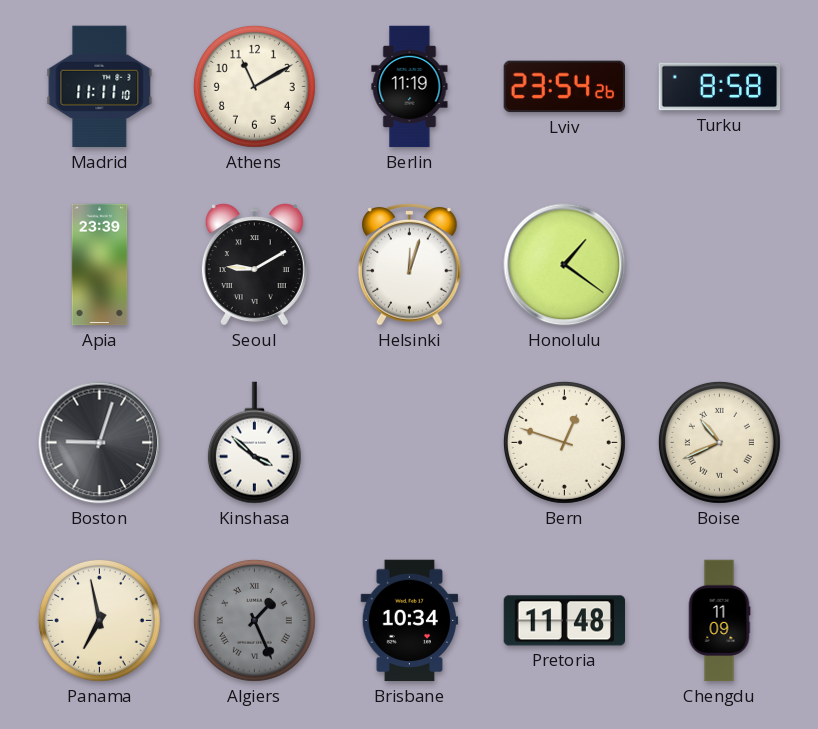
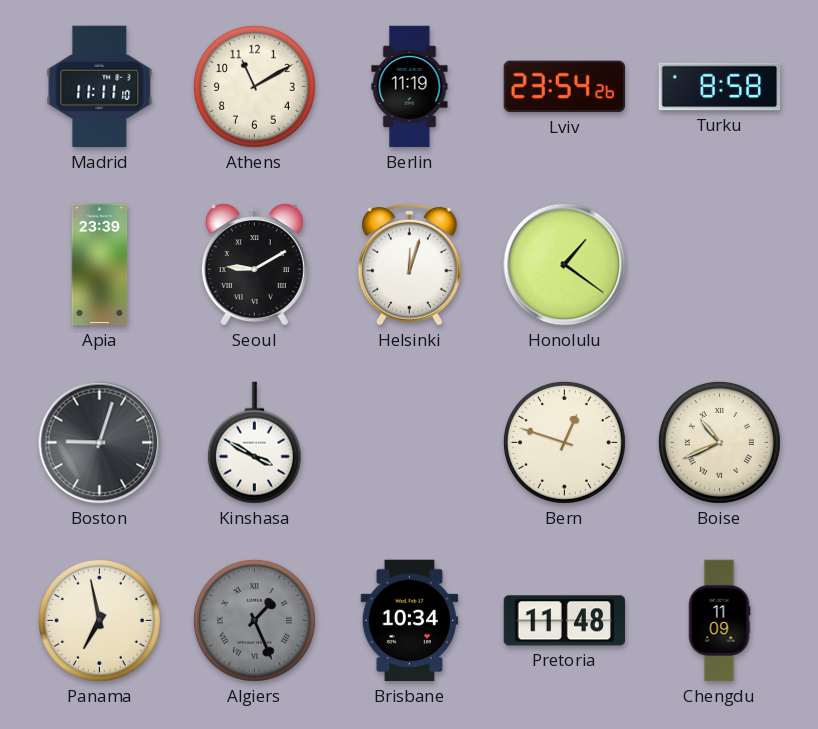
Kinshasa: 3:52 -> 3:50
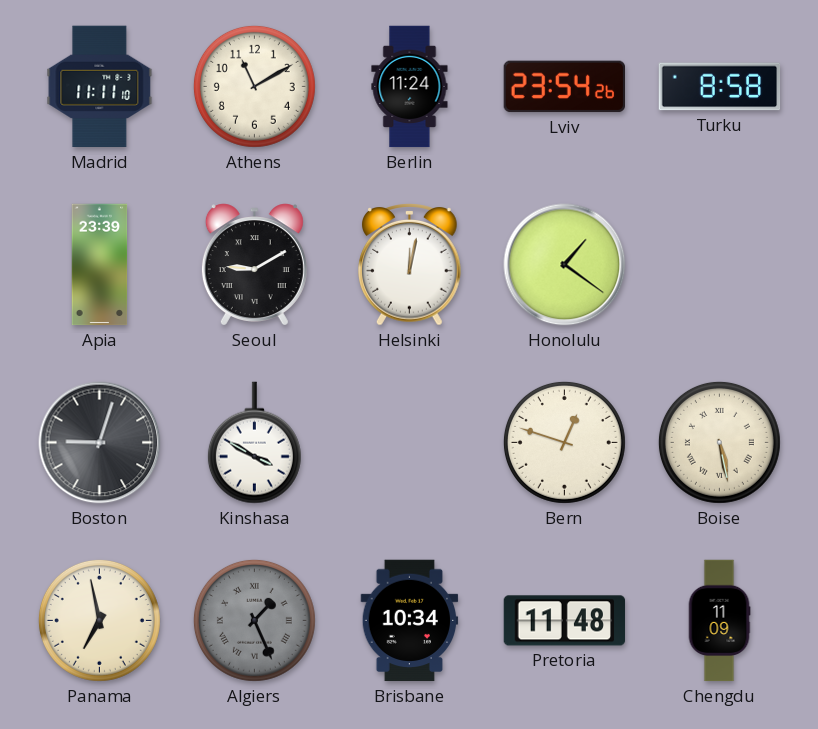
Berlin: 11:19 -> 11:24
Helsinki: 12:03 -> 12:02
Boise: 10:41 -> 5:28
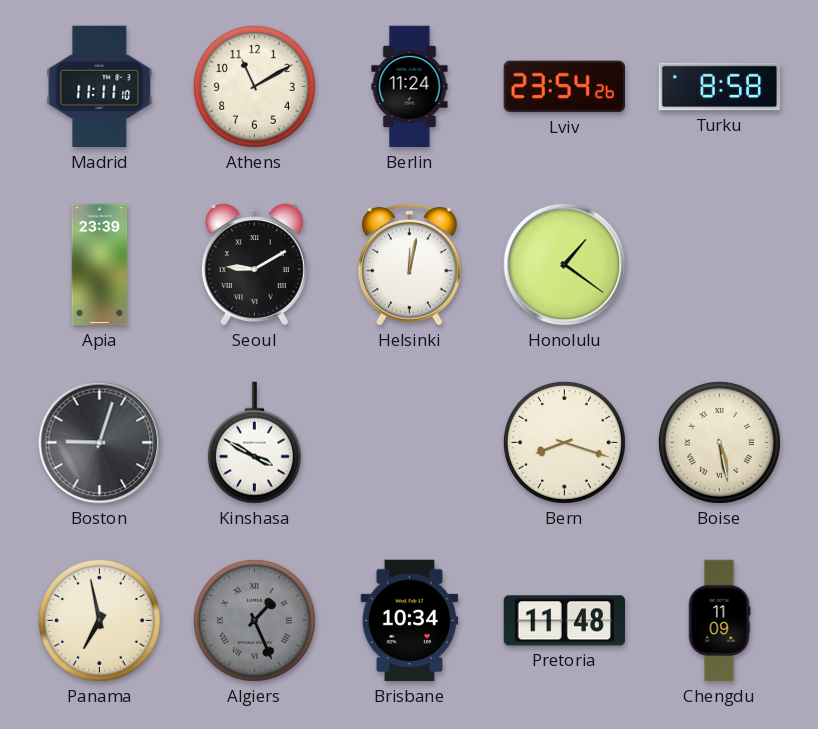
Bern: 12:48 -> 8:18
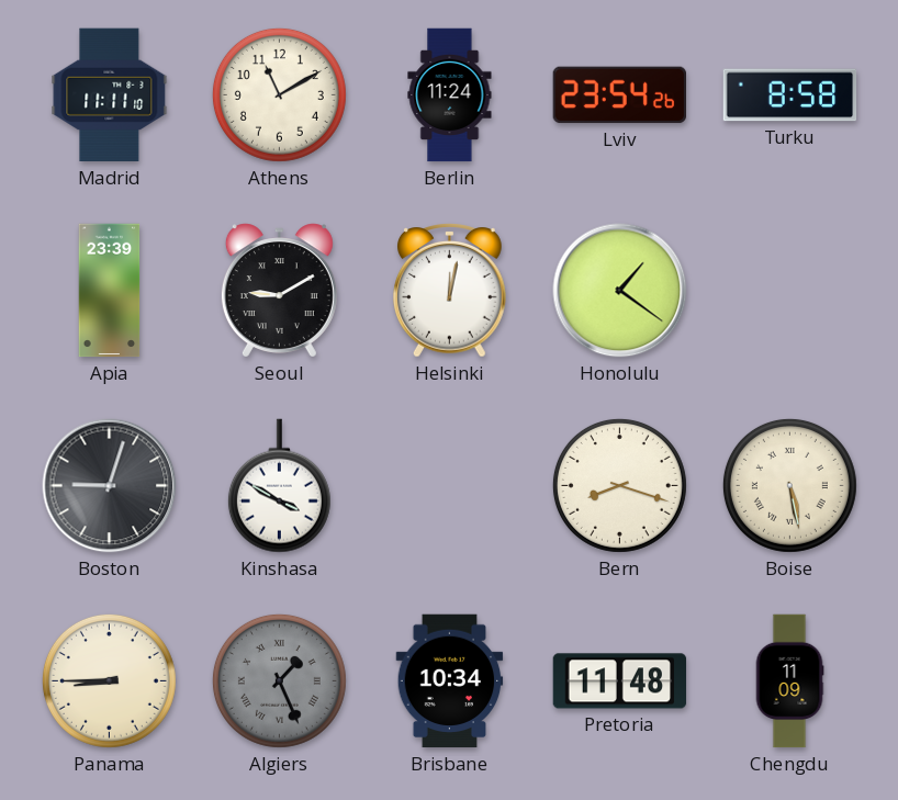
Panama: 6:58 -> 8:45
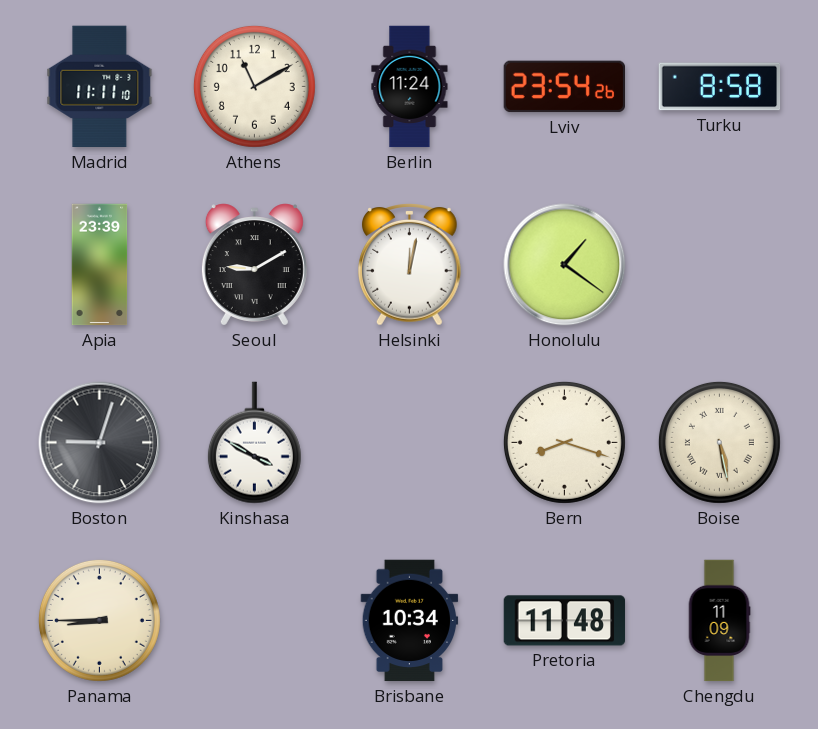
Algiers: 1:26 -> none
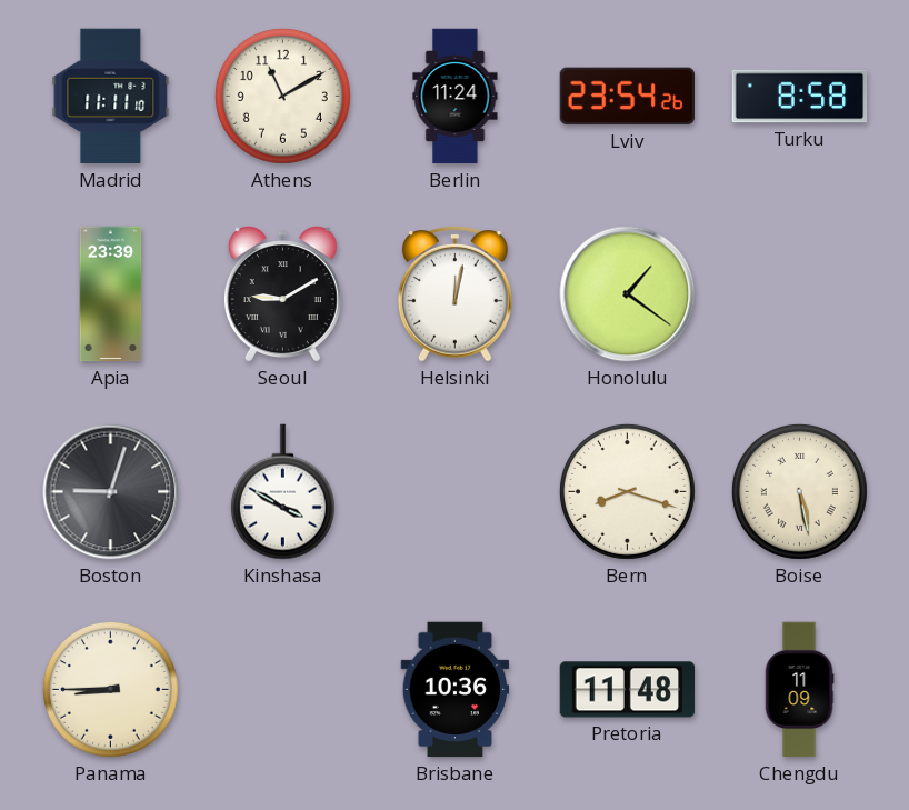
Brisbane: 10:34 -> 10:36
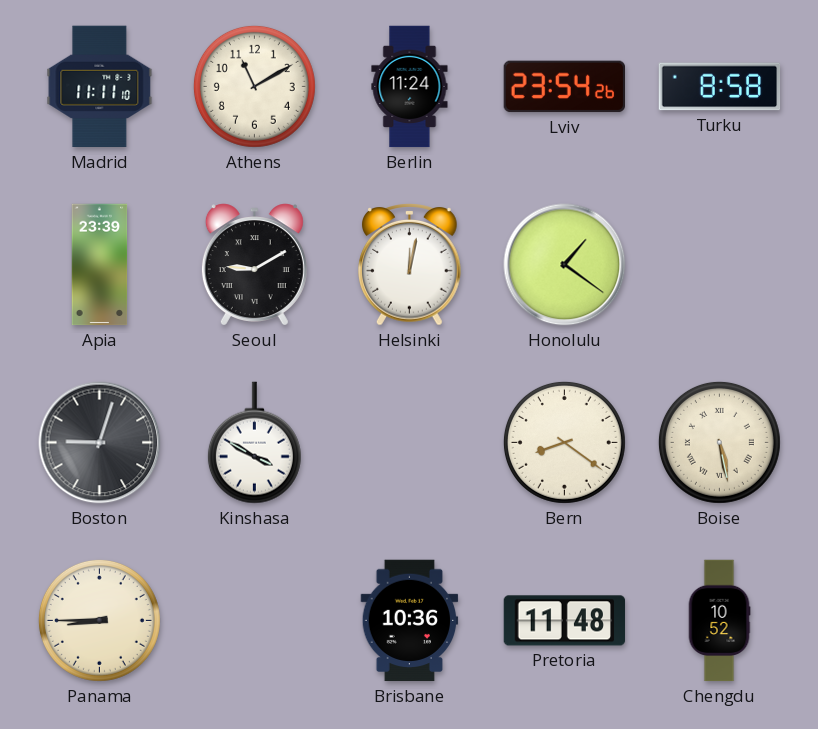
Bern: 8:18 -> 8:21
Chengdu: 11:09 -> 10:52
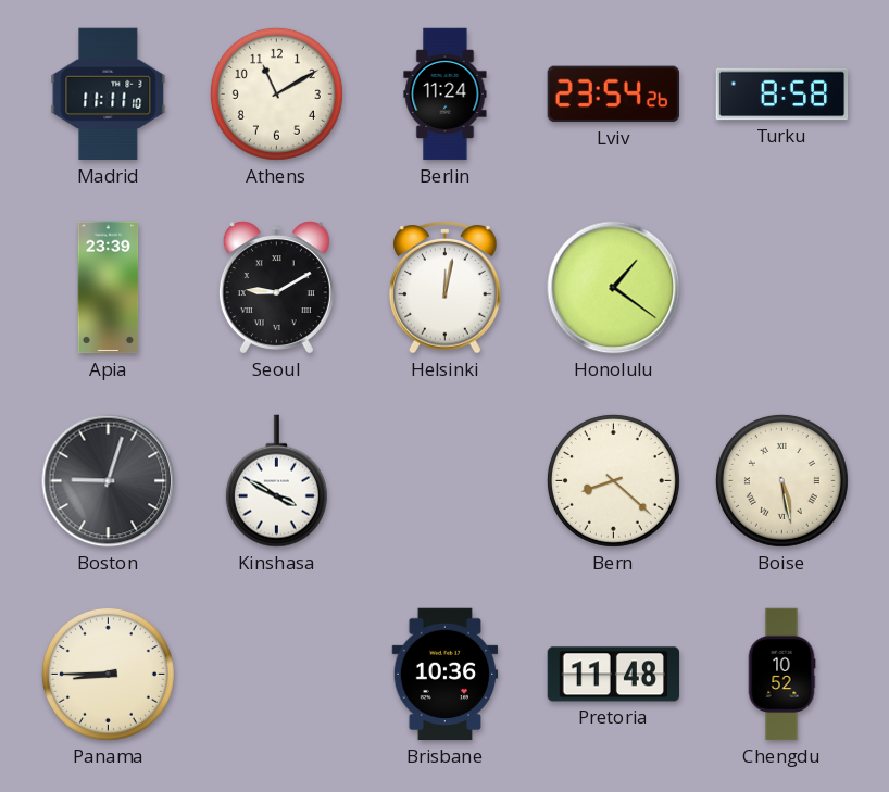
Bern: 8:21 -> 8:22
